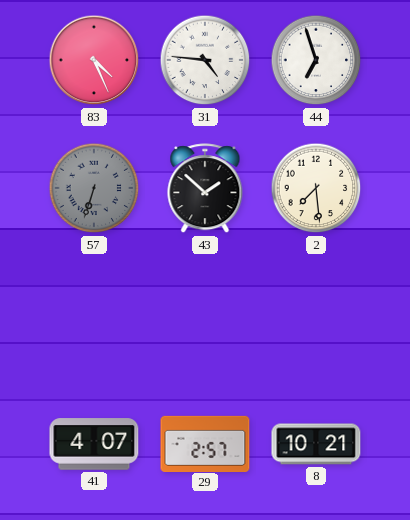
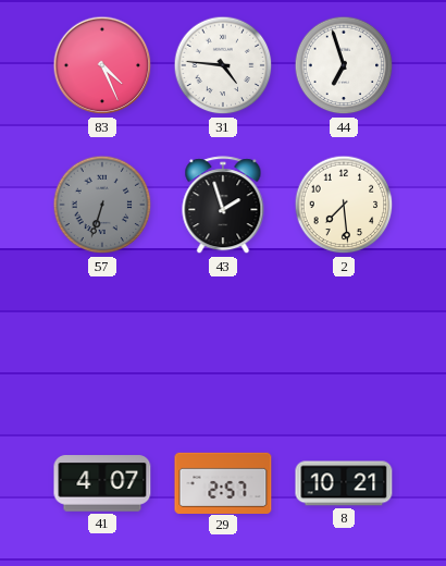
43: 1:52 -> 1:57
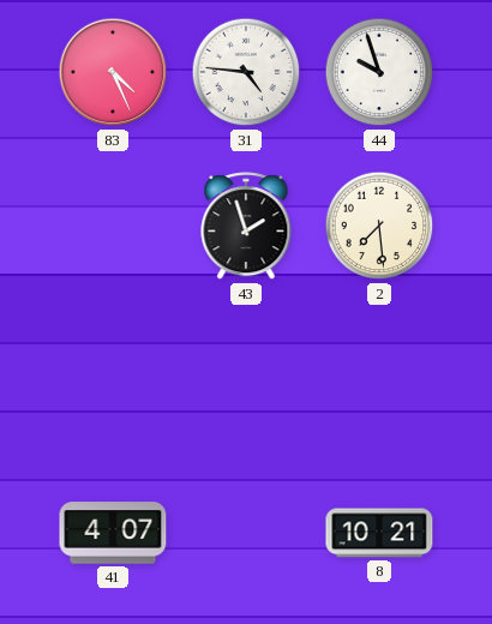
44: 6:57 -> 9:57
57: 6:33 -> none
29: 2:57 -> none
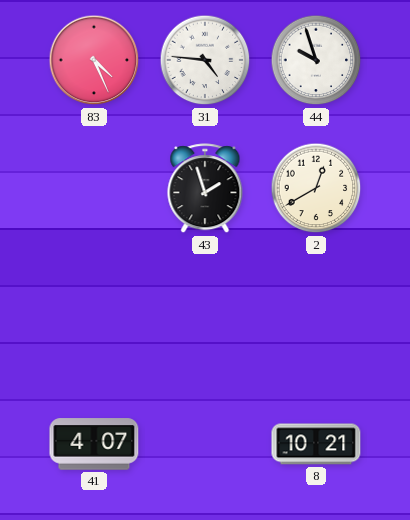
2: 7:29 -> 12:40
